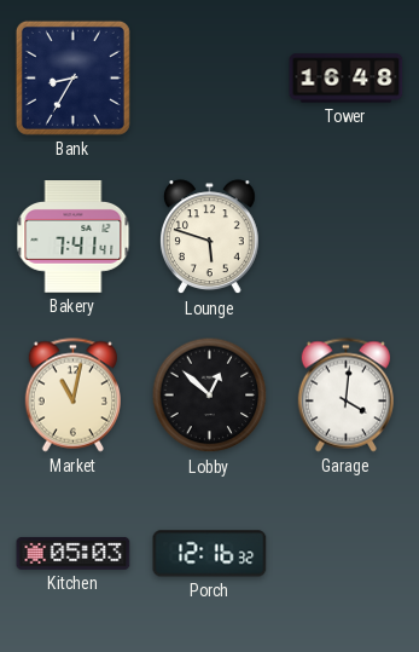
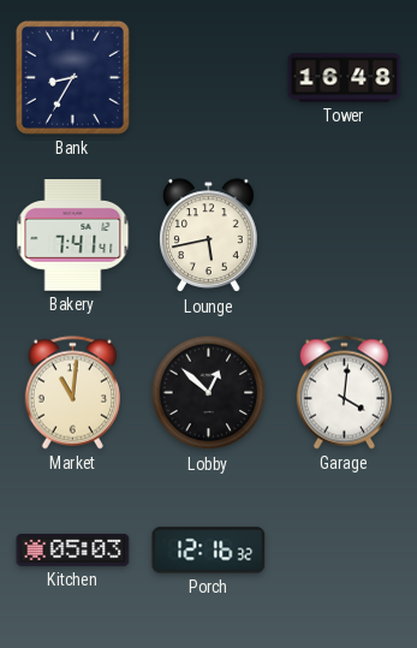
Lounge: 5:48 -> 5:43
Market: 11:02 -> 11:01
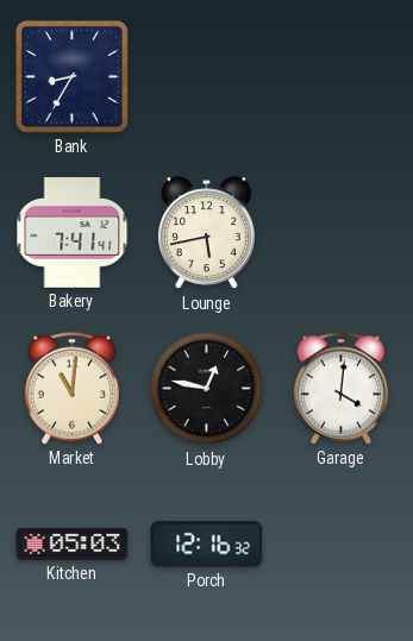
Tower: 16:48 -> none
Lobby: 12:52 -> 12:47
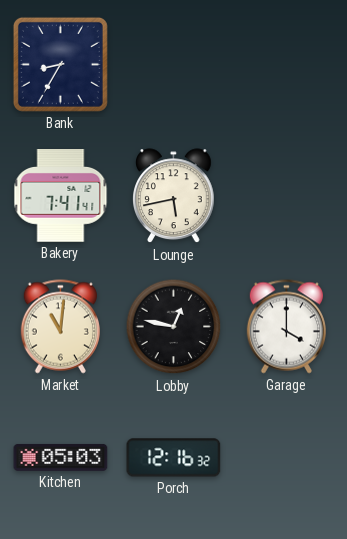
Garage: 4:01 -> 4:00
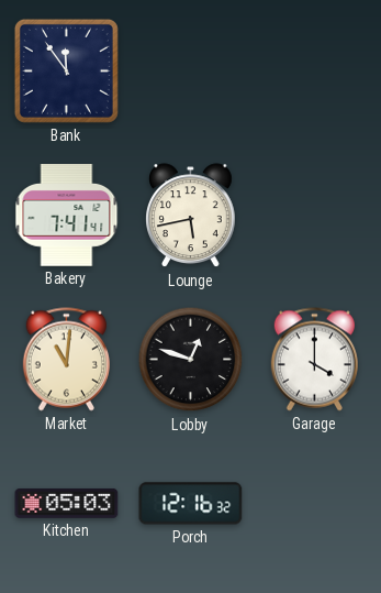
Bank: 8:35 -> 11:54
Lobby: 12:47 -> 12:48
